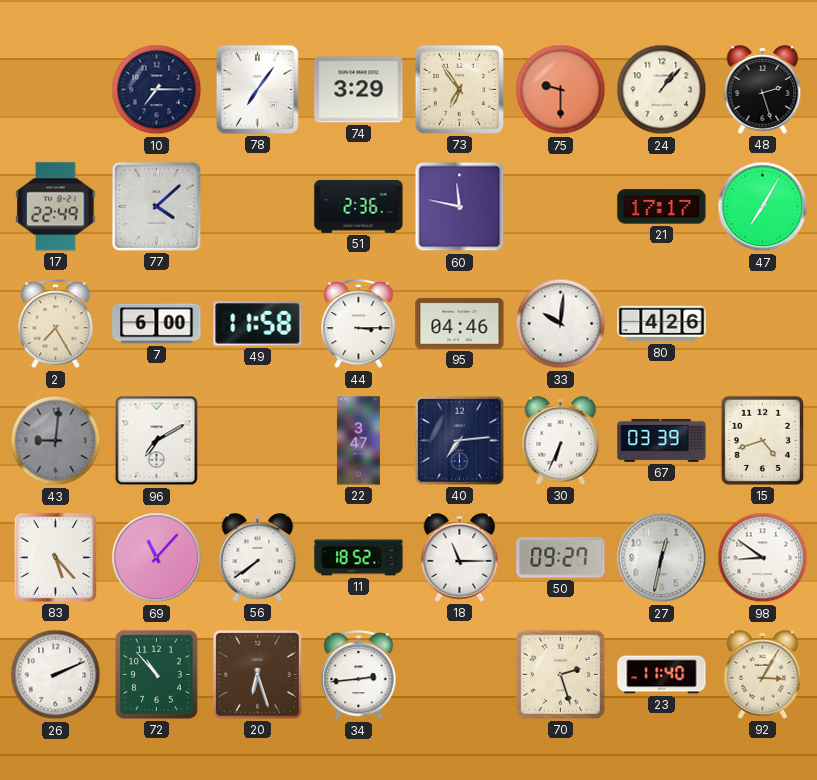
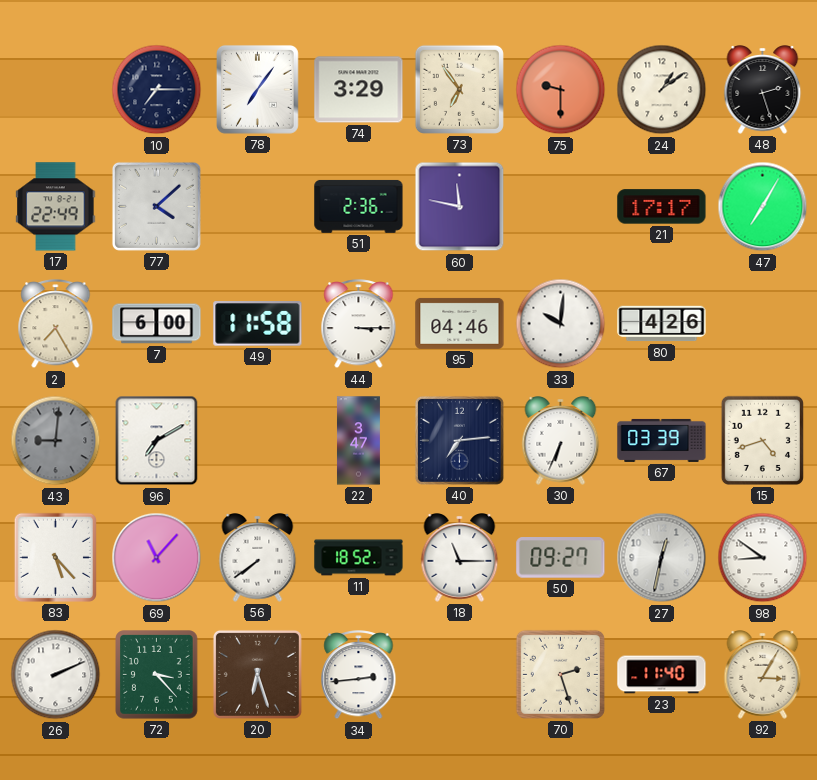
24: 1:07 -> 1:09
72: 10:53 -> 3:23
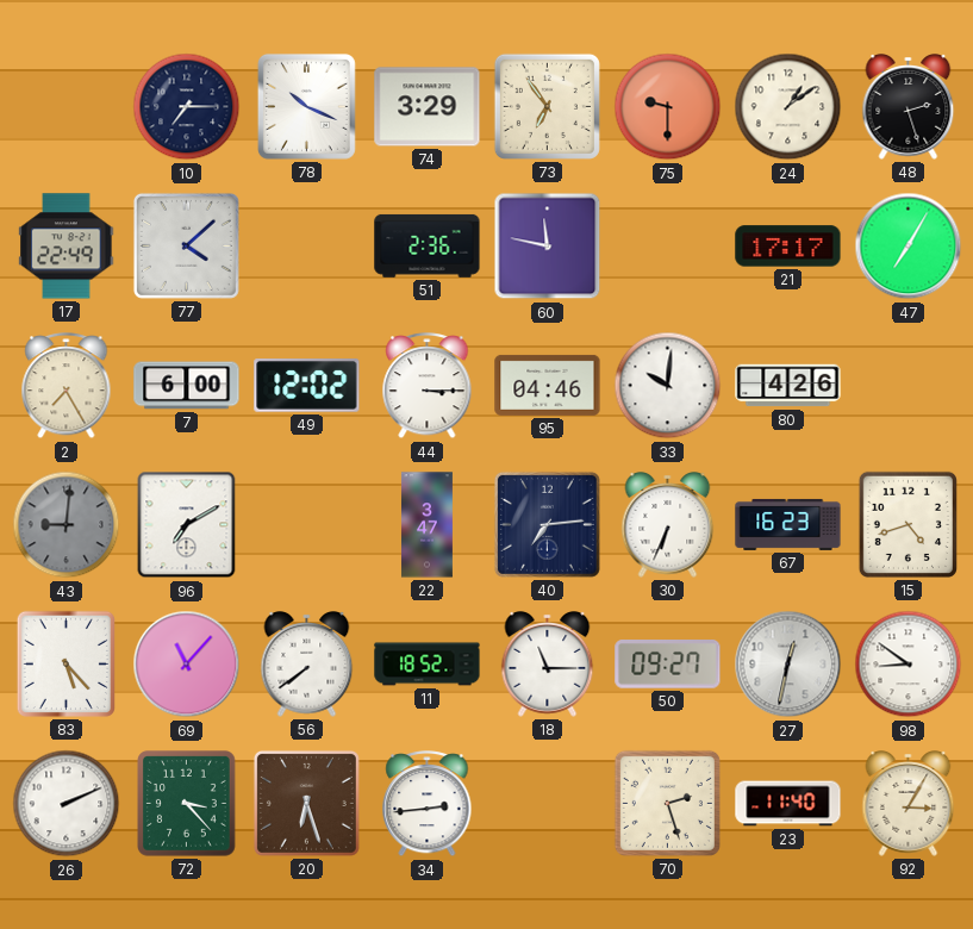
78: 7:06 -> 10:19
49: 11:58 -> 12:02
67: 03:39 -> 16:23
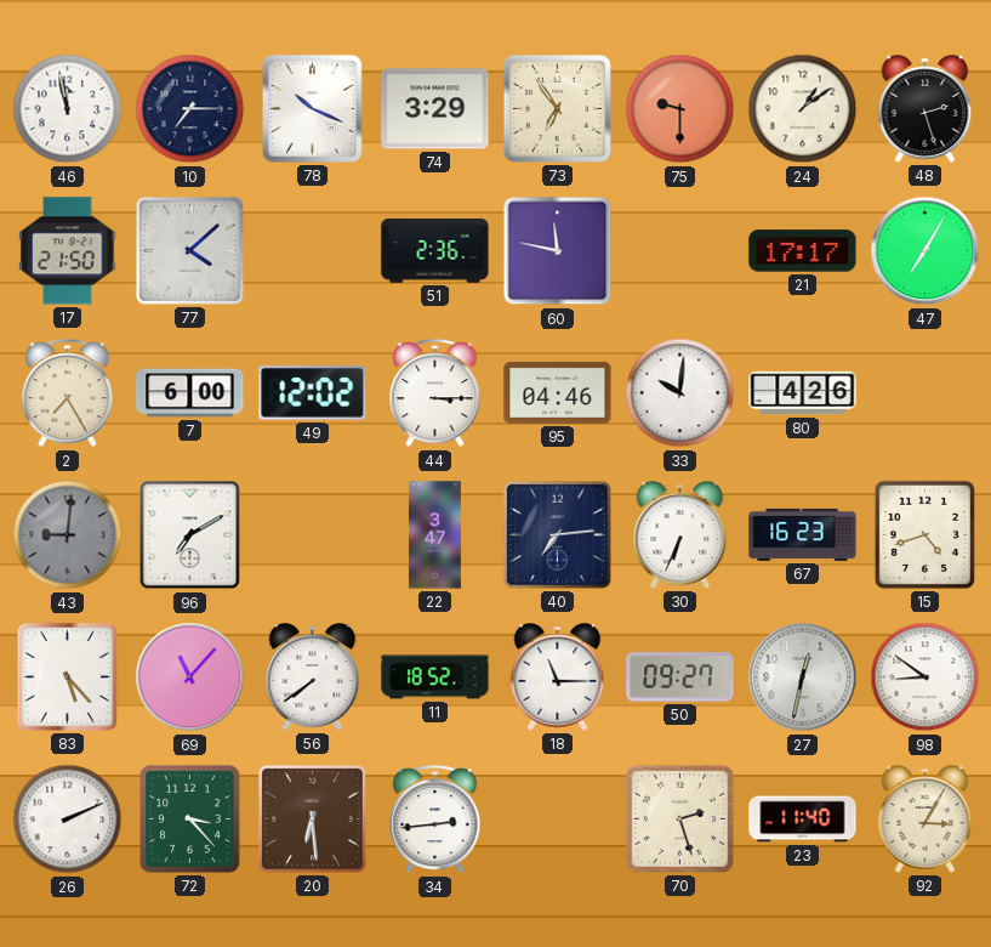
46: none -> 11:58
17: 22:49 -> 21:50
20: 6:27 -> 6:29
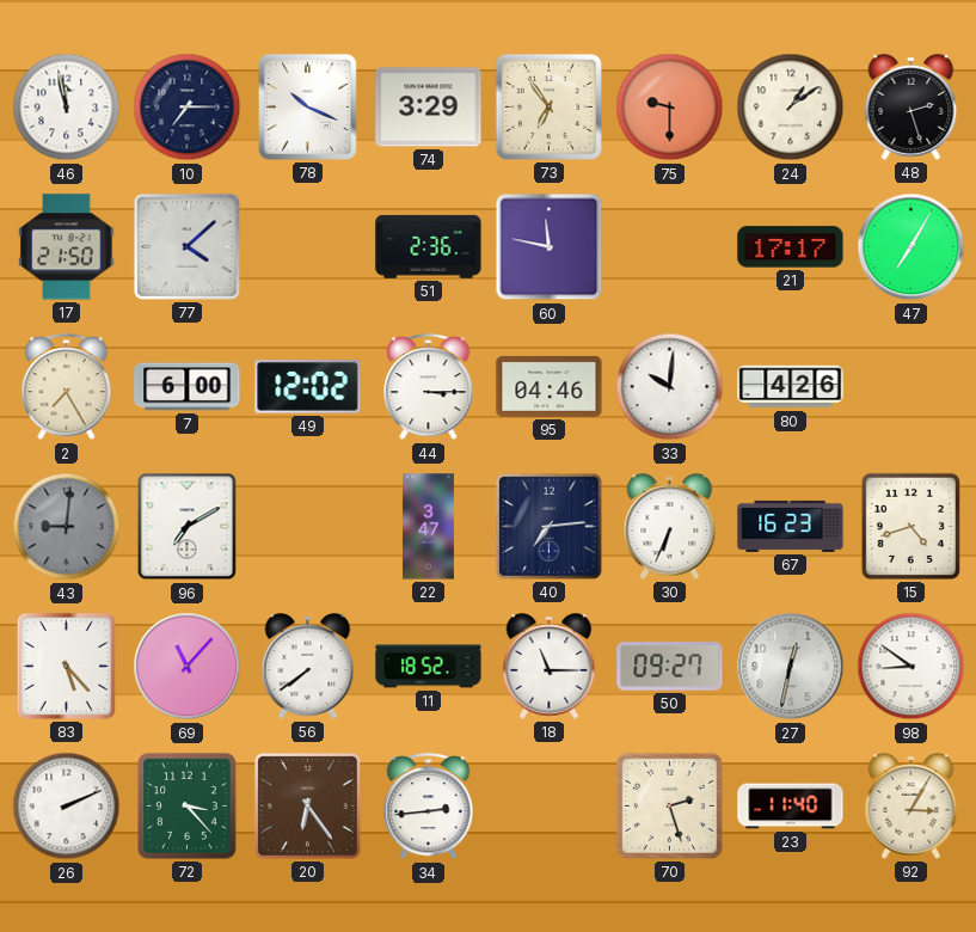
20: 6:29 -> 6:24
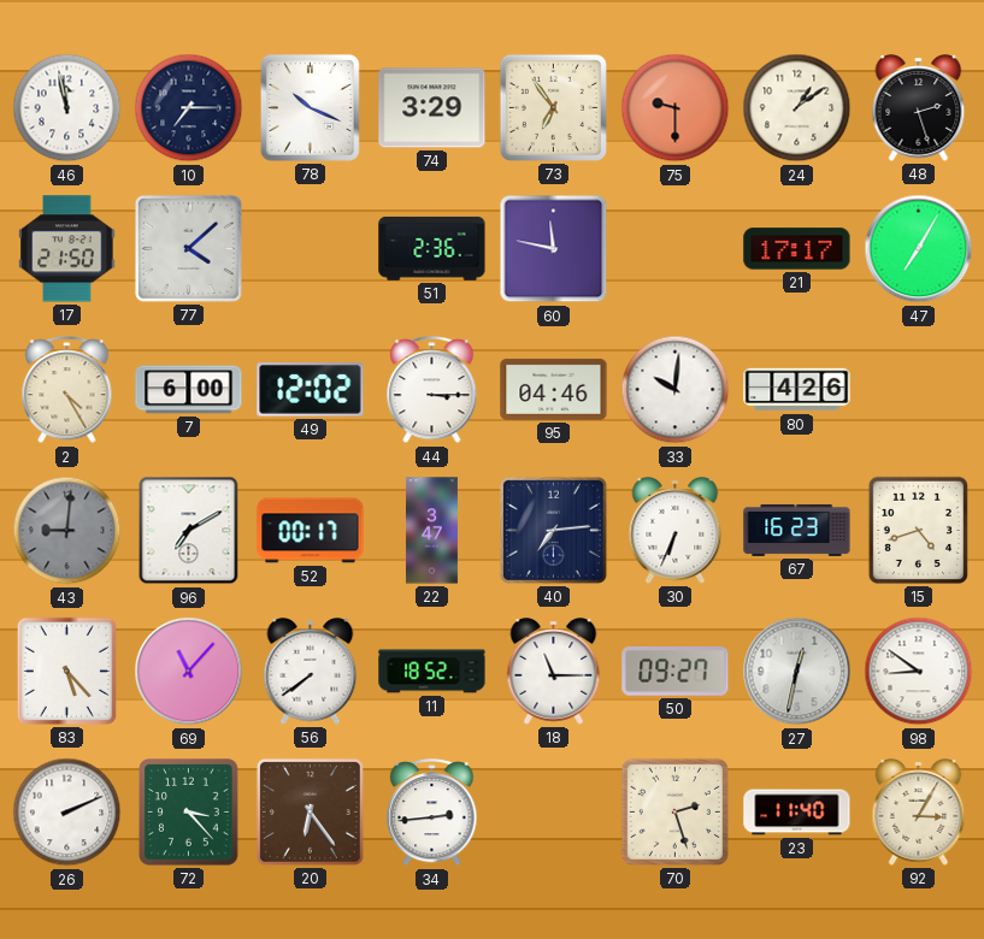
2: 7:25 -> 4:25
52: none -> 00:17
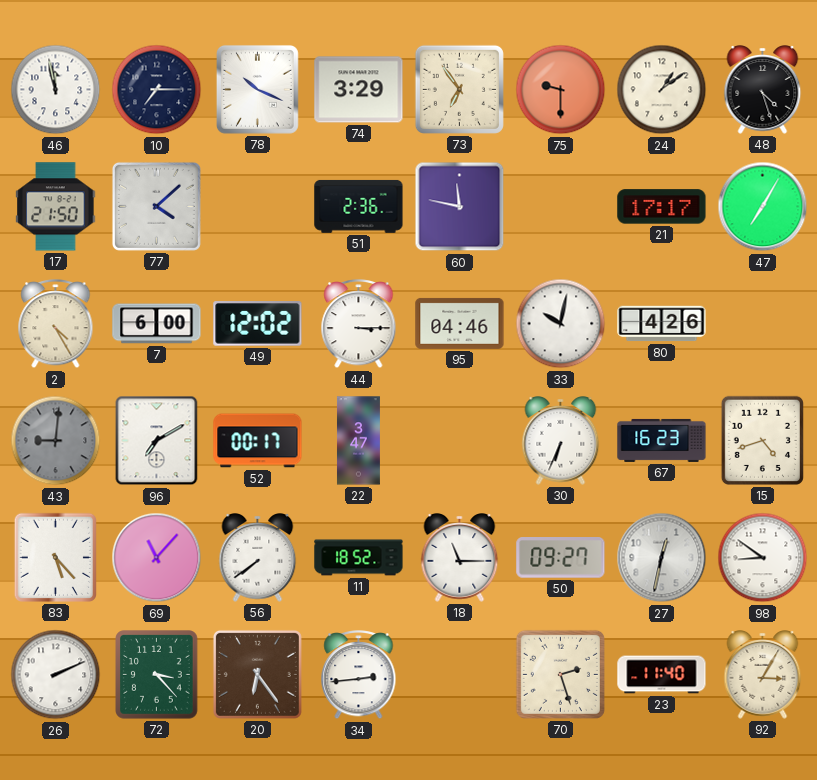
48: 2:27 -> 4:27
33: 10:01 -> 10:02
40: 7:14 -> none
